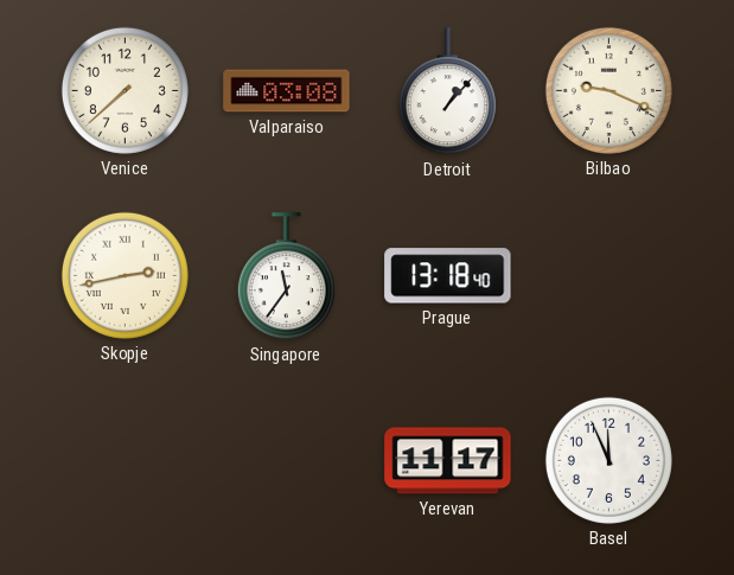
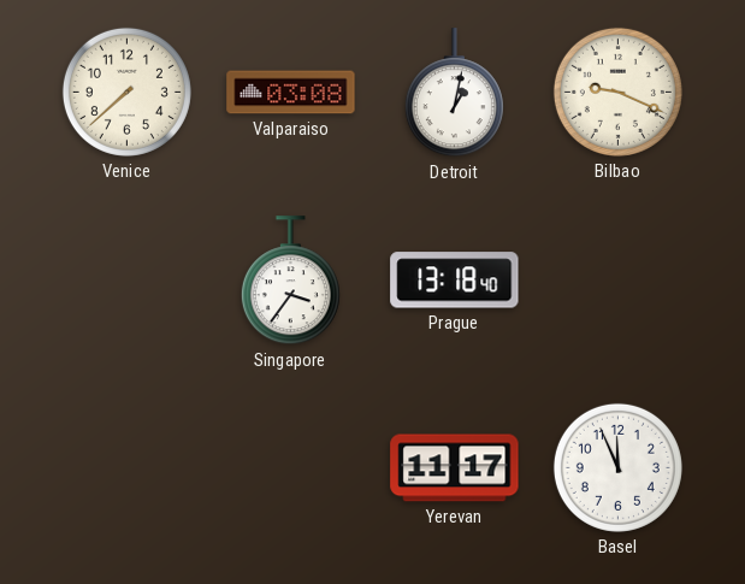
Detroit: 1:07 -> 1:02
Skopje: 2:43 -> none
Singapore: 11:36 -> 3:36
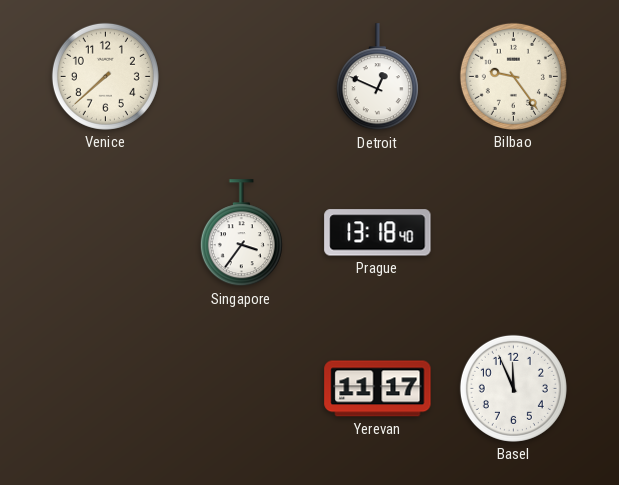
Valparaiso: 03:08 -> none
Detroit: 1:02 -> 12:49
Bilbao: 9:19 -> 9:24
